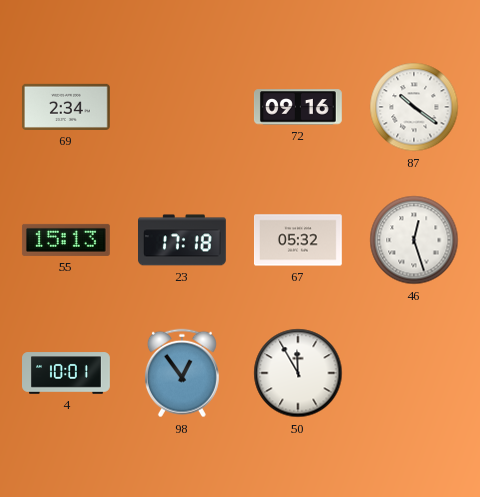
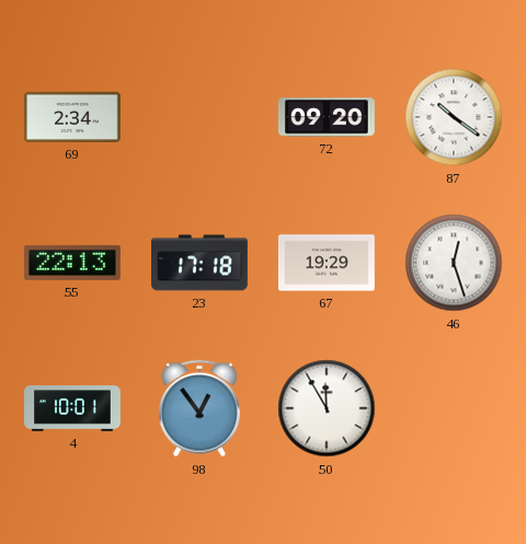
72: 09:16 -> 09:20
55: 15:13 -> 22:13
67: 05:32 -> 19:29
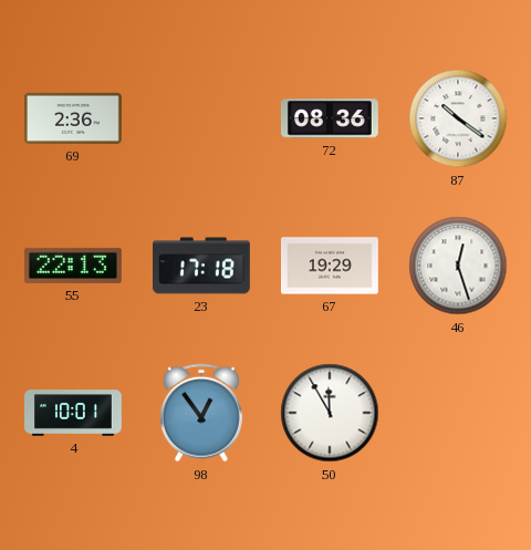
69: 2:34 -> 2:36
72: 09:20 -> 08:36
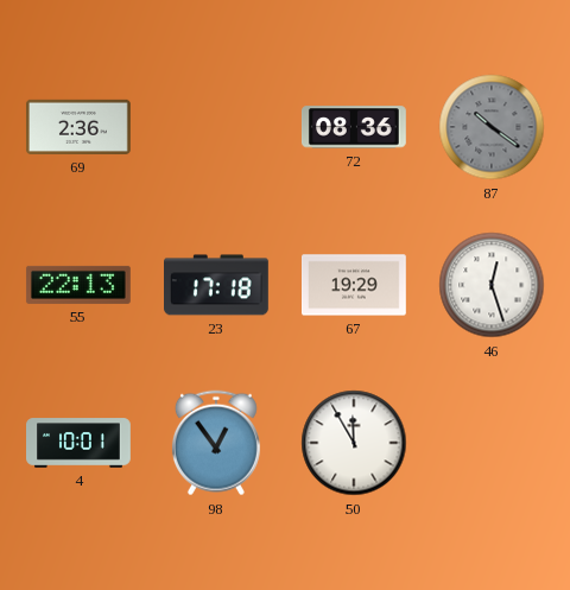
87 dial: white -> grey
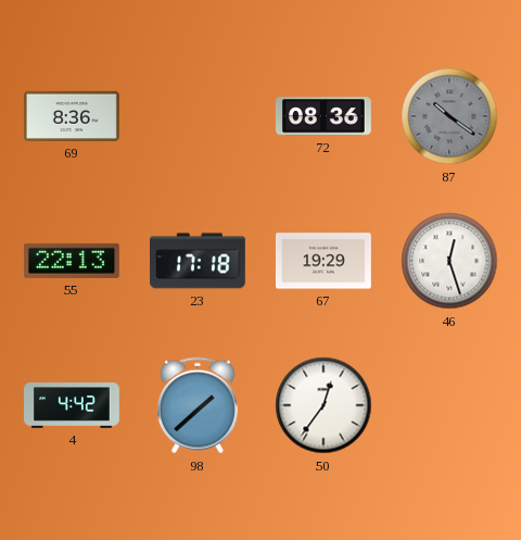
69: 2:36 -> 8:36
4: 10:01 -> 4:42
98: 12:54 -> 1:38
50: 11:55 -> 12:36
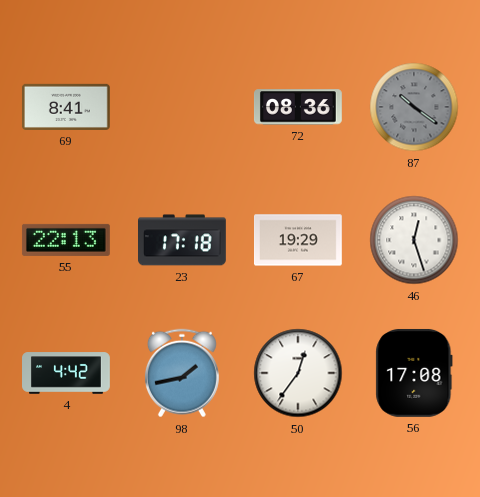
69: 8:36 -> 8:41
98: 1:38 -> 1:43
56: none -> 17:08
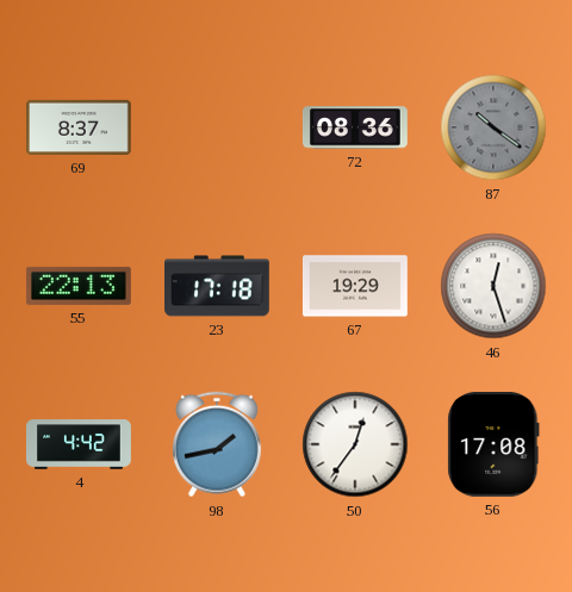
69: 8:41 -> 8:37
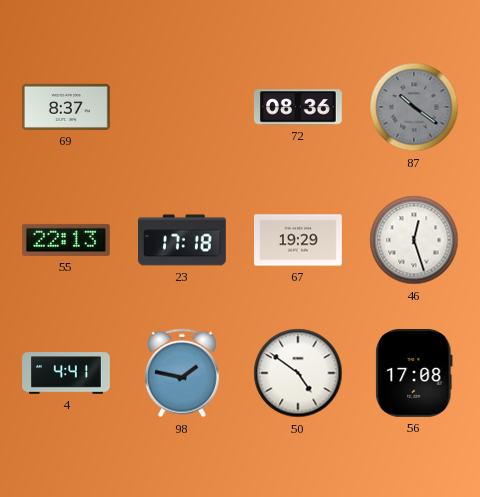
4: 4:42 -> 4:41
98: 1:43 -> 1:47
50: 12:36 -> 4:51
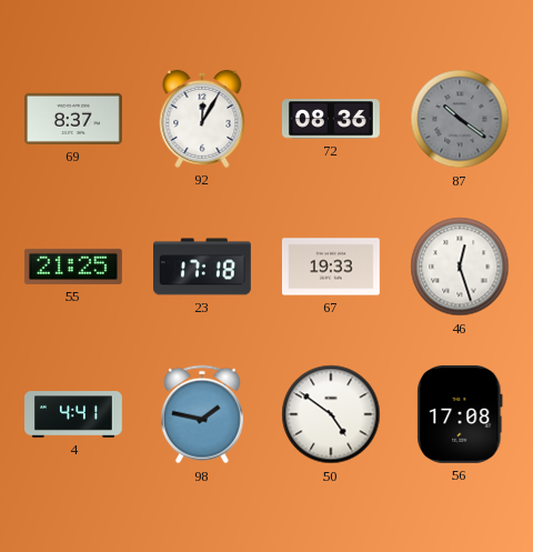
92: none -> 12:05
55: 22:13 -> 21:25
67: 19:29 -> 19:33
